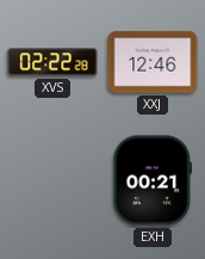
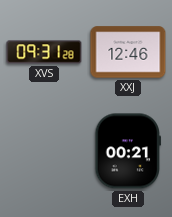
XVS: 02:22 -> 09:31
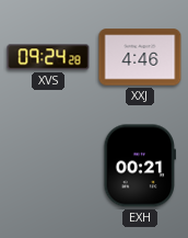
XVS: 09:31 -> 09:24
XXJ: 12:46 -> 4:46
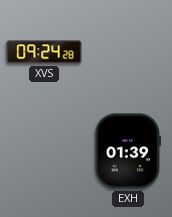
XXJ: 4:46 -> none
EXH: 00:21 -> 01:39
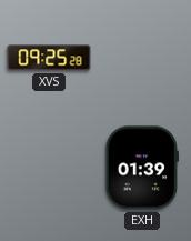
XVS: 09:24 -> 09:25
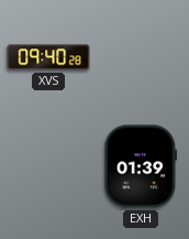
XVS: 09:25 -> 09:40
